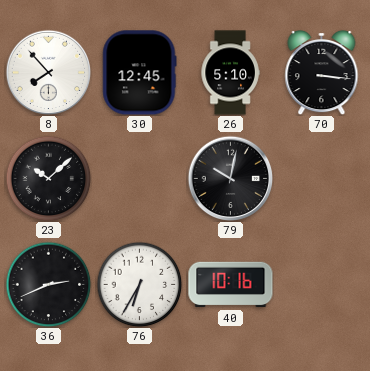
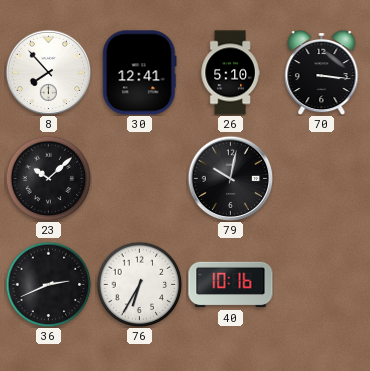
30: 12:45 -> 12:41
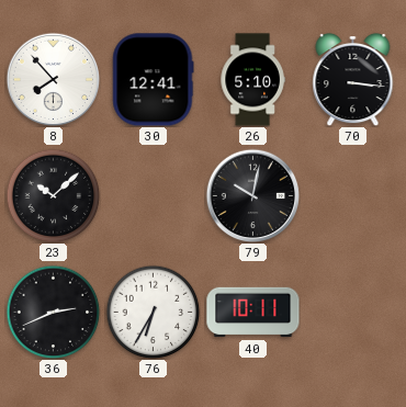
40: 10:16 -> 10:11
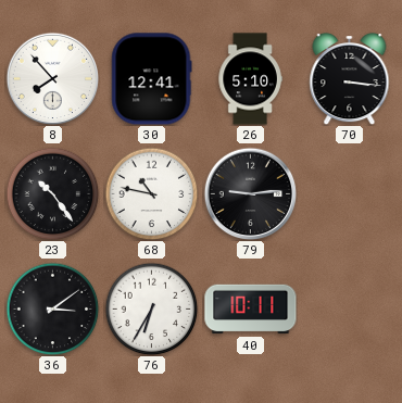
23: 10:08 -> 10:24
68: none -> 10:47
79: 10:02 -> 9:14
36: 2:41 -> 3:09
